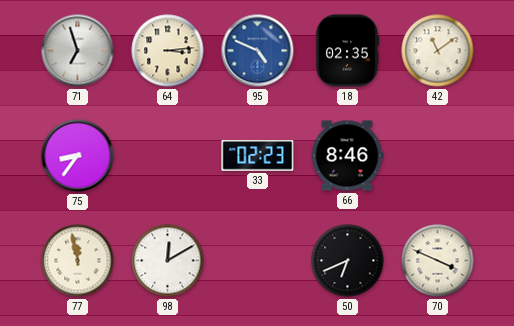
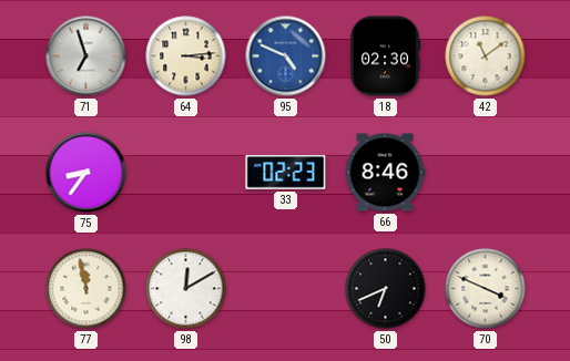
18: 02:35 -> 02:30
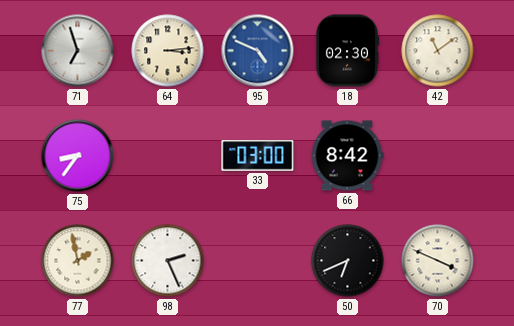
33: 02:23 -> 03:00
66: 8:46 -> 8:42
77: 11:58 -> 1:58
98: 12:10 -> 2:26
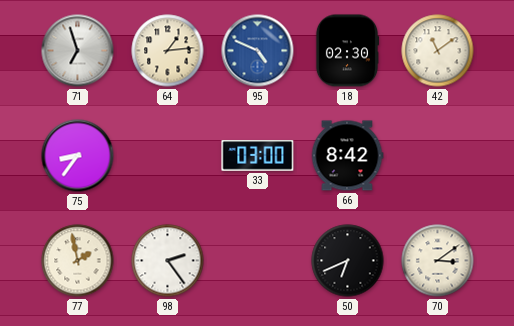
64: 3:14 -> 1:14
98: 2:26 -> 2:24
70: 3:49 -> 3:09
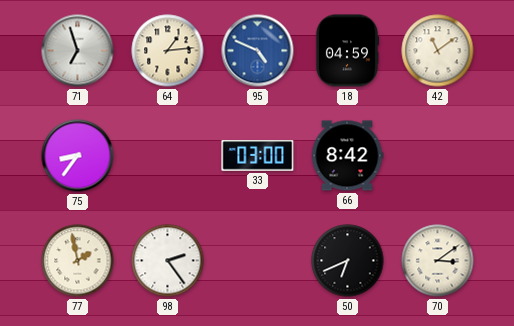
18: 02:30 -> 04:59
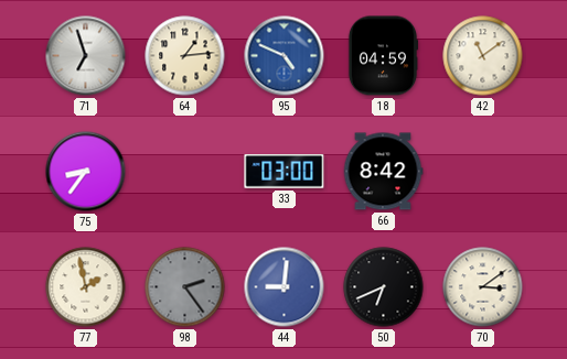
98 dial: white -> grey
44: none -> 9:01
